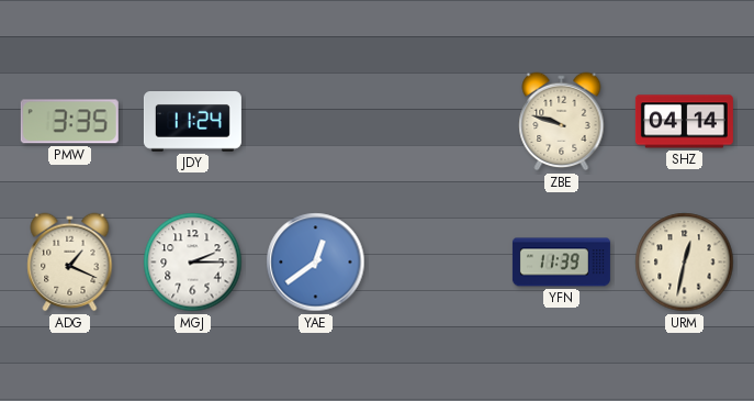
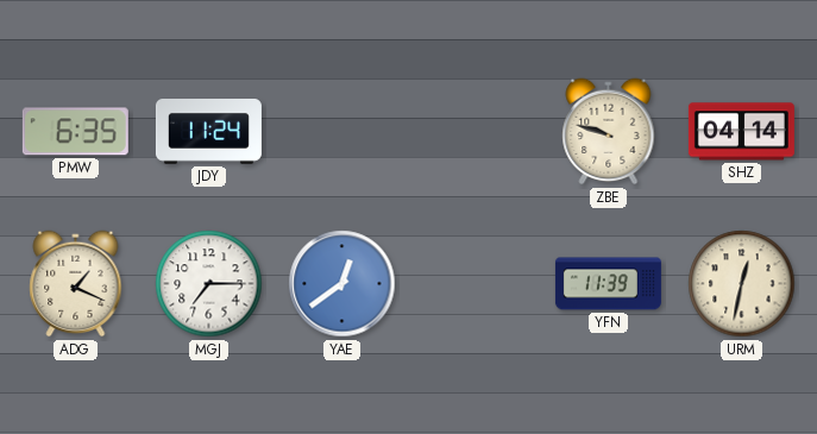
PMW: 3:35 -> 6:35
MGJ: 2:15 -> 7:15
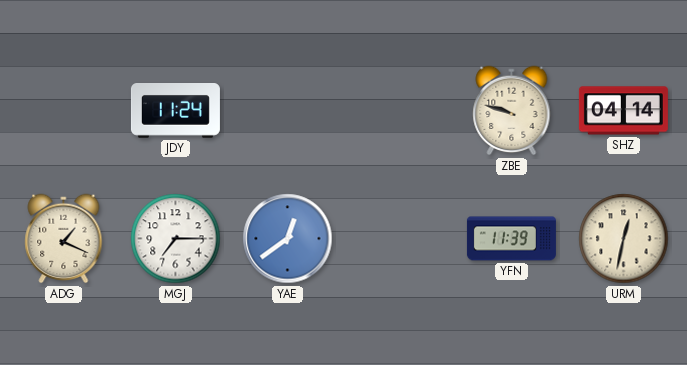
PMW: 6:35 -> none
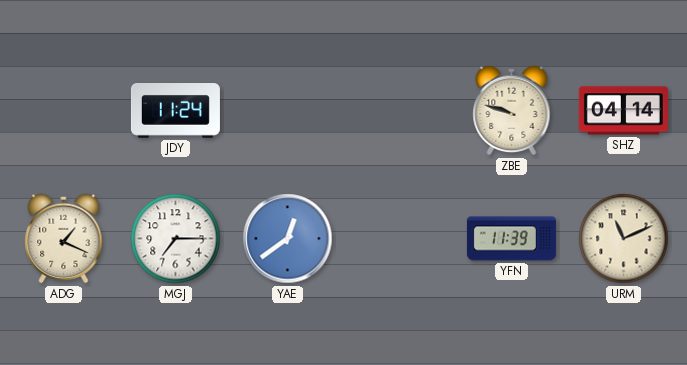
URM: 12:32 -> 11:11
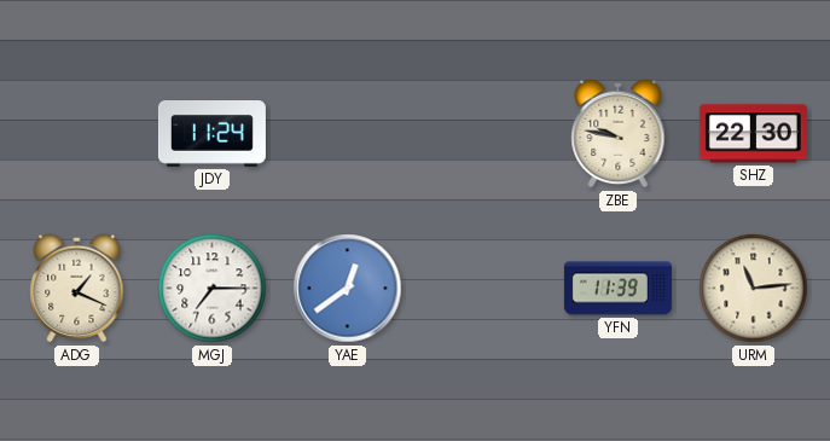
ZBE: 9:48 -> 9:47
SHZ: 04:14 -> 22:30
URM: 11:11 -> 11:14
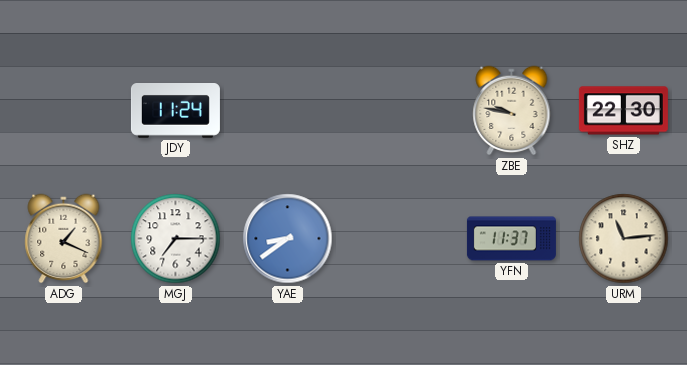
YAE: 12:39 -> 8:39
YFN: 11:39 -> 11:37
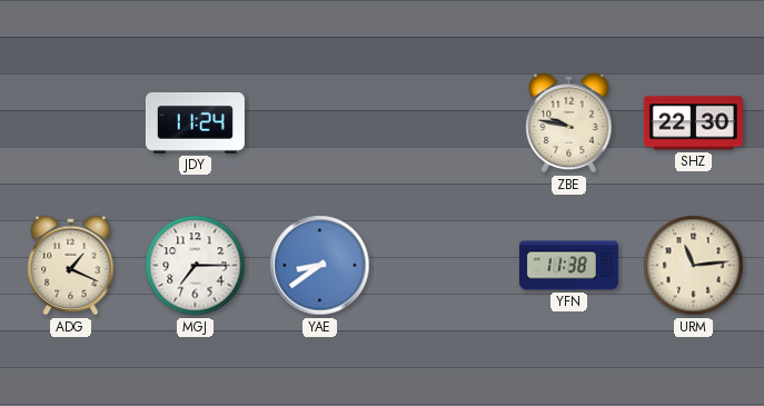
YFN: 11:37 -> 11:38
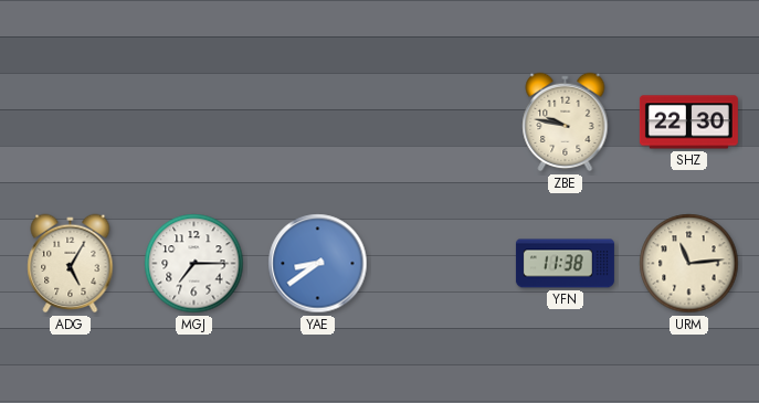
JDY: 11:24 -> none
ADG: 1:19 -> 5:05
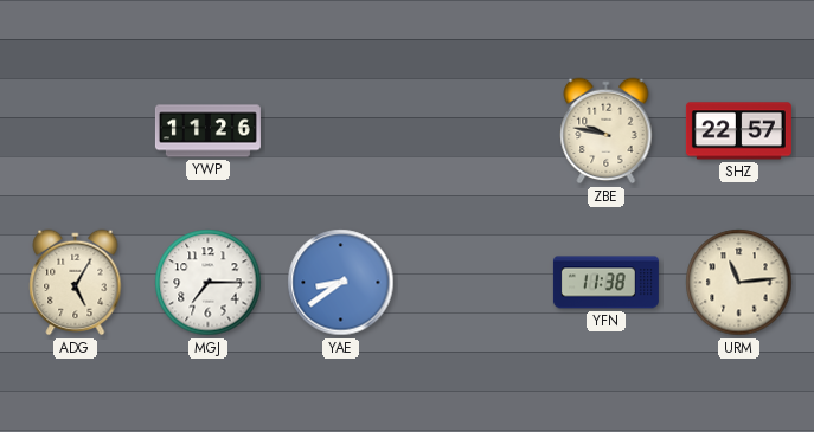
YWP: none -> 11:26
SHZ: 22:30 -> 22:57
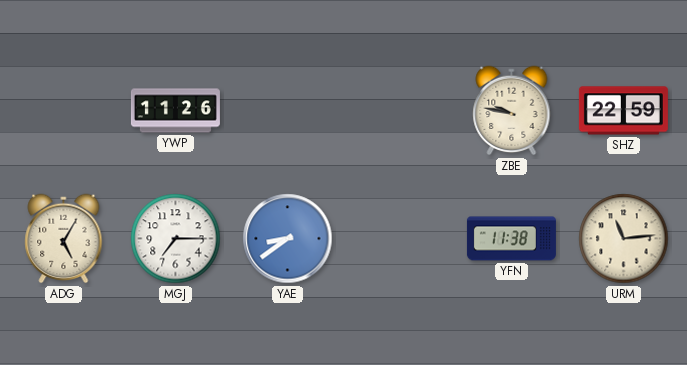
SHZ: 22:57 -> 22:59
